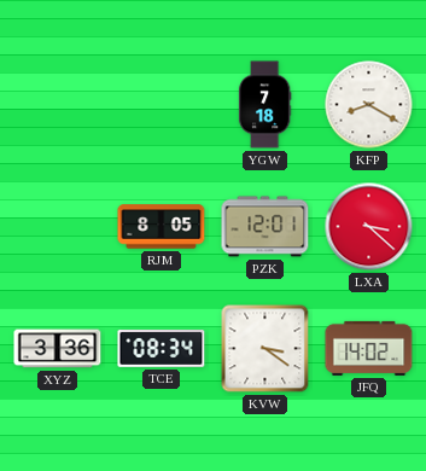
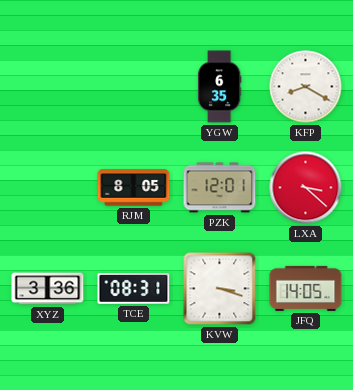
YGW: 7:18 -> 6:35
TCE: 08:34 -> 08:31
KVW: 3:21 -> 3:18
JFQ: 14:02 -> 14:05
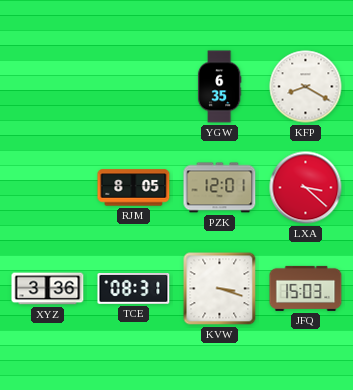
JFQ: 14:05 -> 15:03
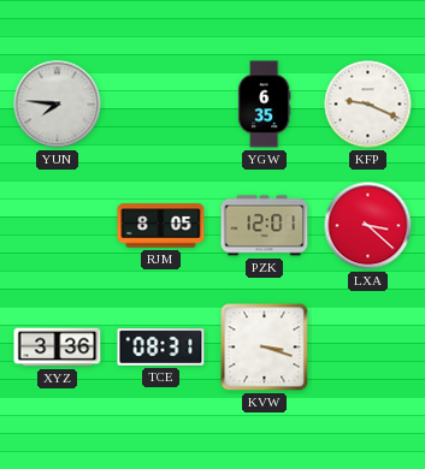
YUN: none -> 7:46
KFP: 8:20 -> 9:19
JFQ: 15:03 -> none
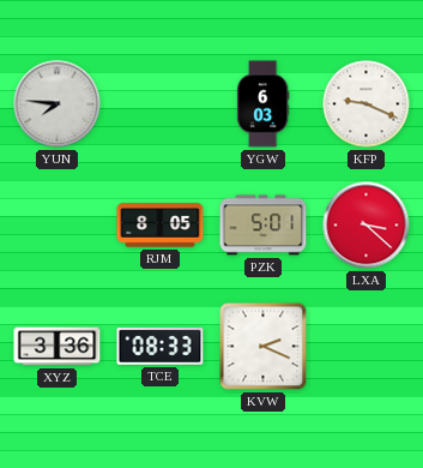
YGW: 6:35 -> 6:03
PZK: 12:01 -> 5:01
TCE: 08:31 -> 08:33
KVW: 3:18 -> 2:19
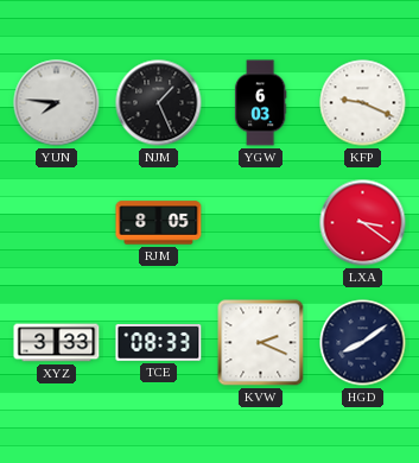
NJM: none -> 1:26
PZK: 5:01 -> none
LXA: 3:22 -> 3:21
XYZ: 3:36 -> 3:33
HGD: none -> 8:09
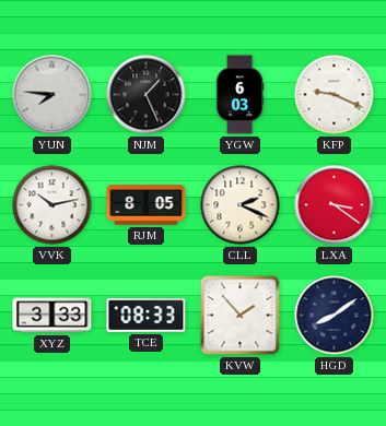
VVK: none -> 10:13
CLL: none -> 2:19
KVW: 2:19 -> 1:53
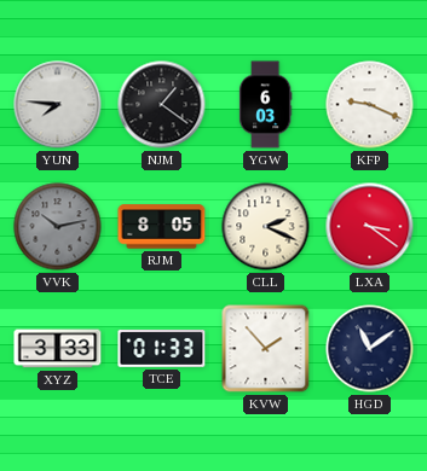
NJM: 1:26 -> 1:21
VVK dial: white -> grey
TCE: 08:33 -> 01:33
HGD: 8:09 -> 11:09
